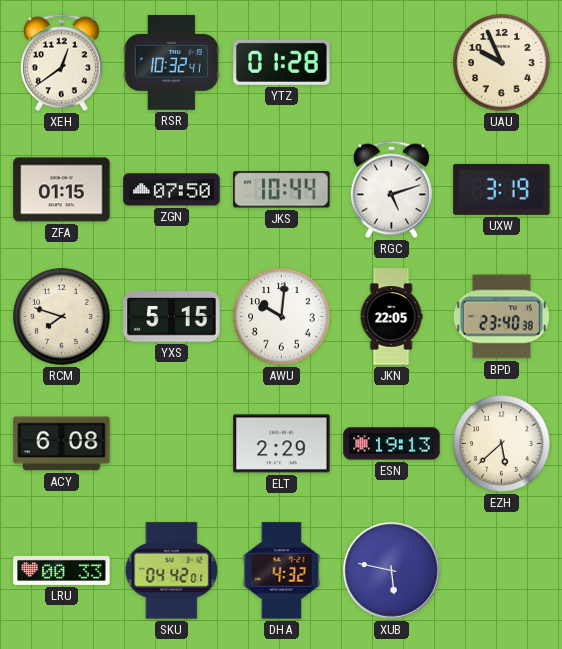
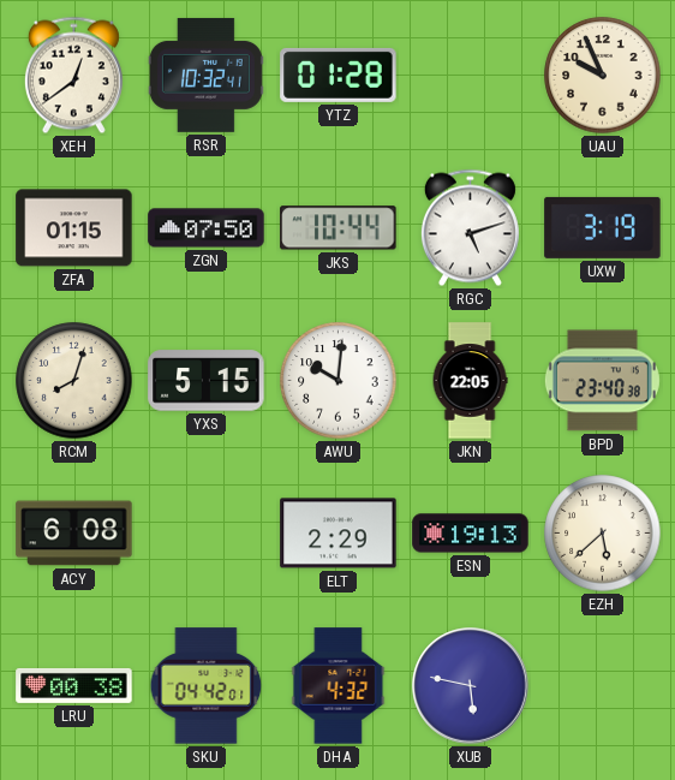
RCM: 7:48 -> 8:03
LRU: 00:33 -> 00:38
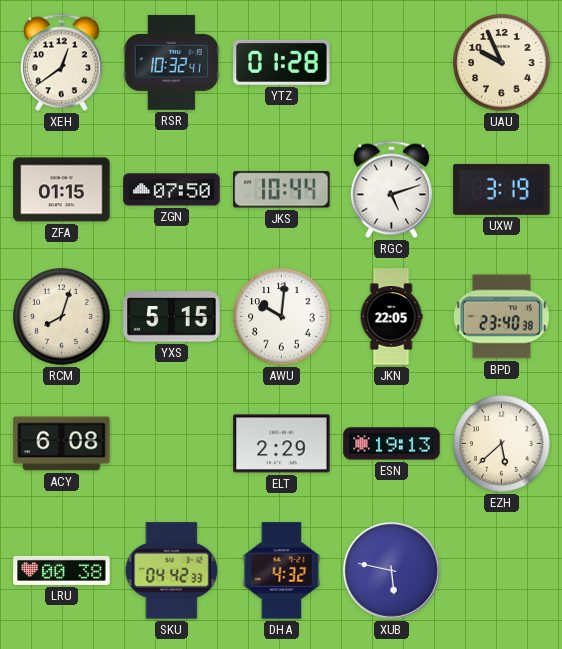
SKU: 04:42:01 -> 04:42:33
